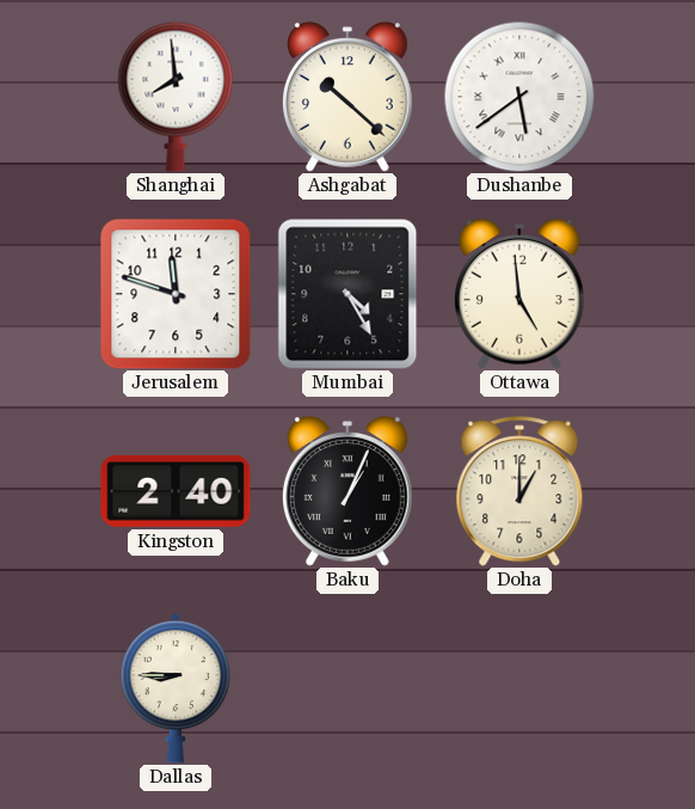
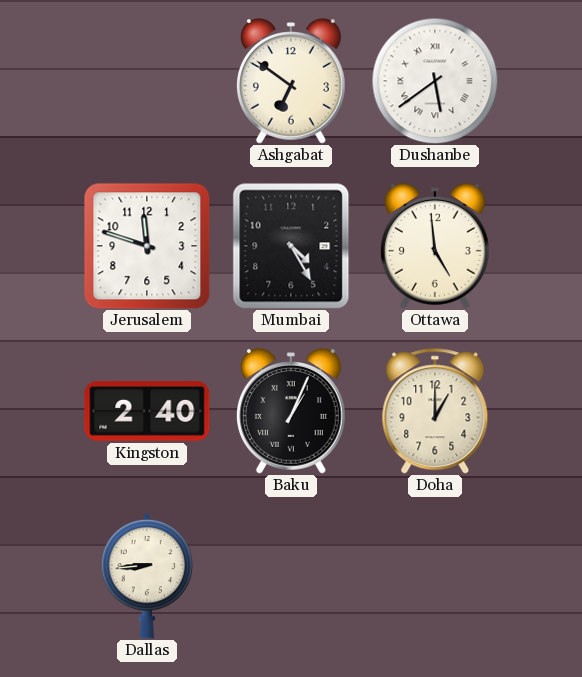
Shanghai: 7:59 -> none
Ashgabat: 10:22 -> 6:51
Dallas: 8:45 -> 8:44
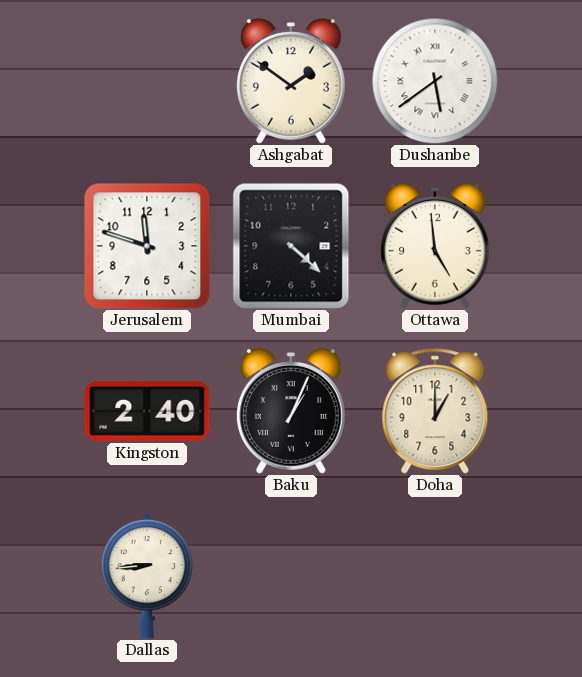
Ashgabat: 6:51 -> 1:51
Mumbai: 4:25 -> 4:22
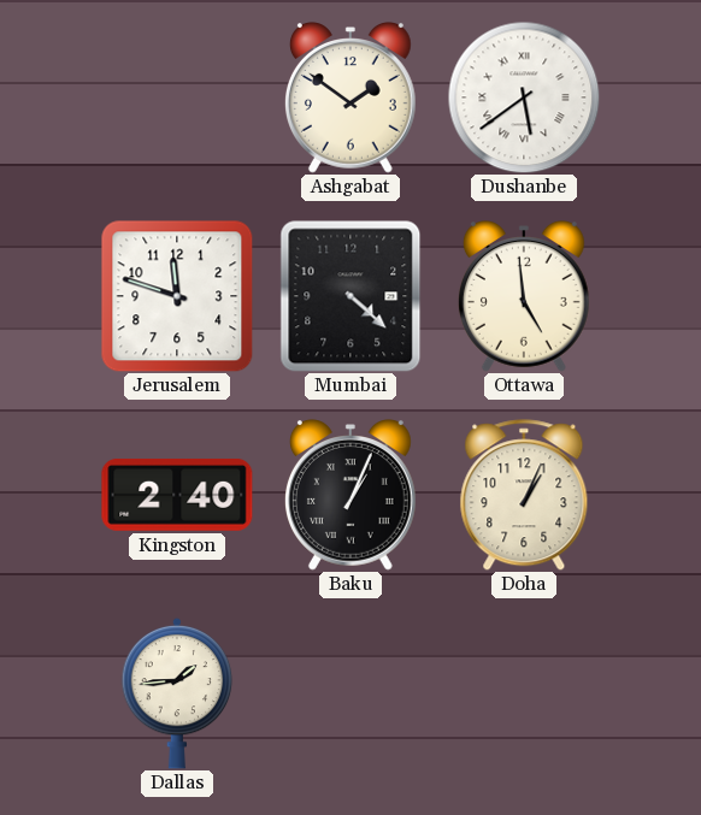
Doha: 1:00 -> 1:04
Dallas: 8:44 -> 1:44
